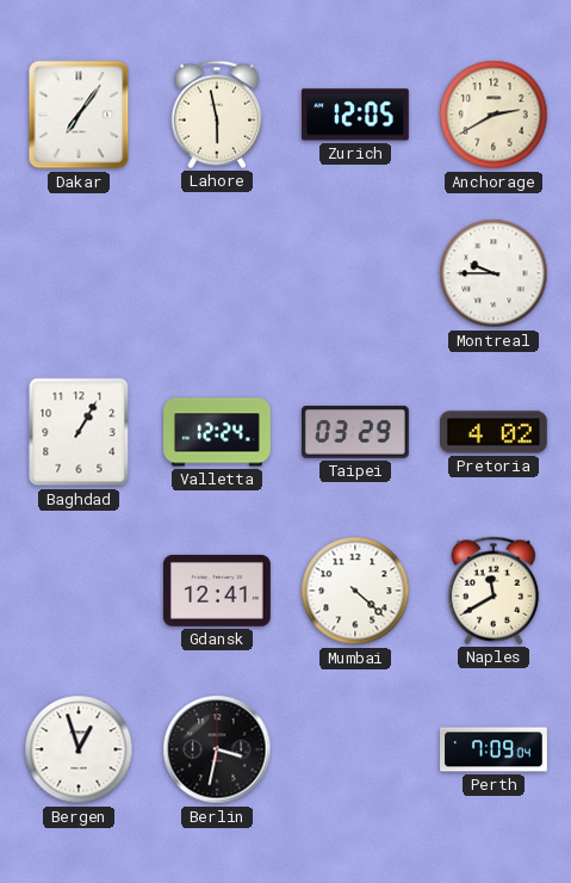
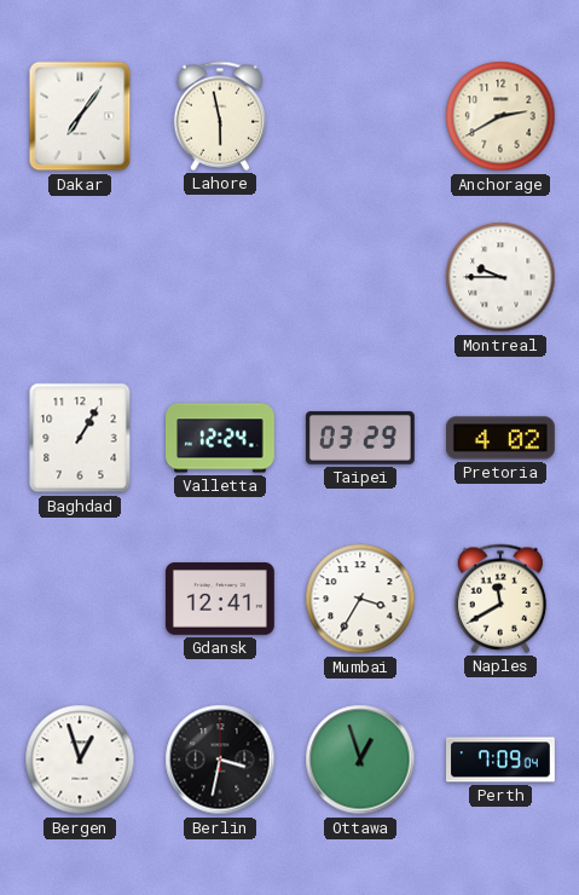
Zurich: 12:05 -> none
Mumbai: 4:22 -> 3:35
Ottawa: none -> 12:57
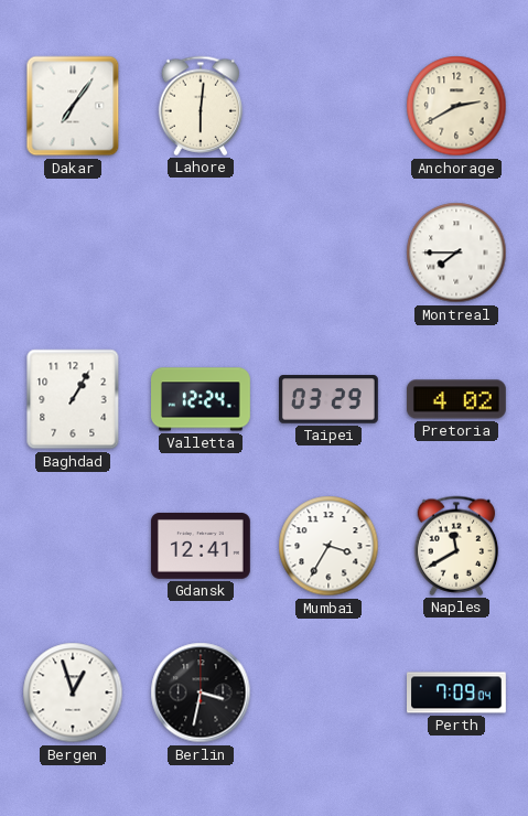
Lahore: 5:58 -> 6:01
Montreal: 9:45 -> 7:45
Ottawa: 12:57 -> none
